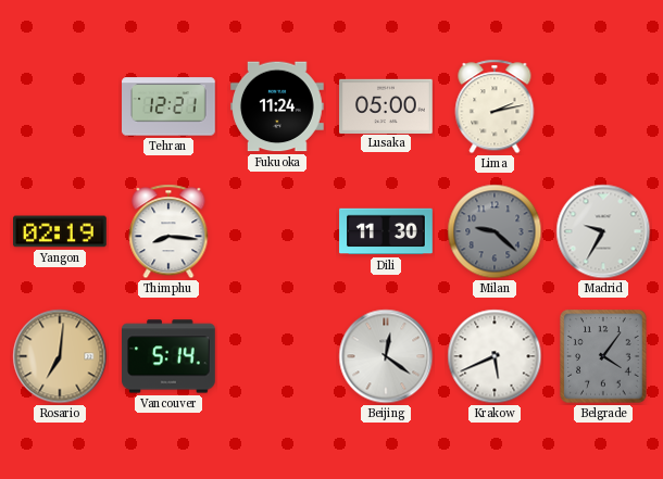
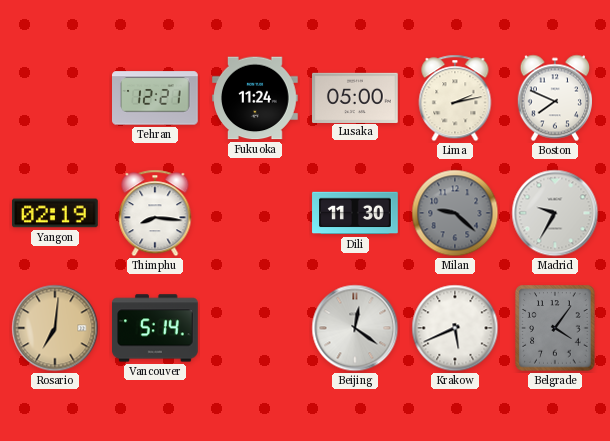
Boston: none -> 7:49
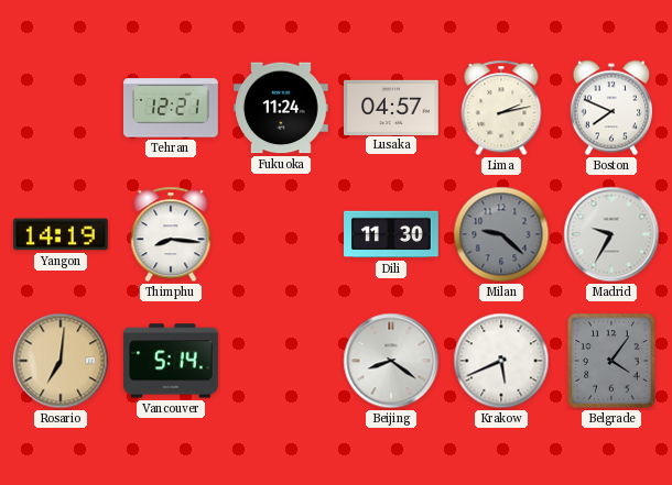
Lusaka: 05:00 -> 04:57
Yangon: 02:19 -> 14:19
Beijing: 12:21 -> 8:21
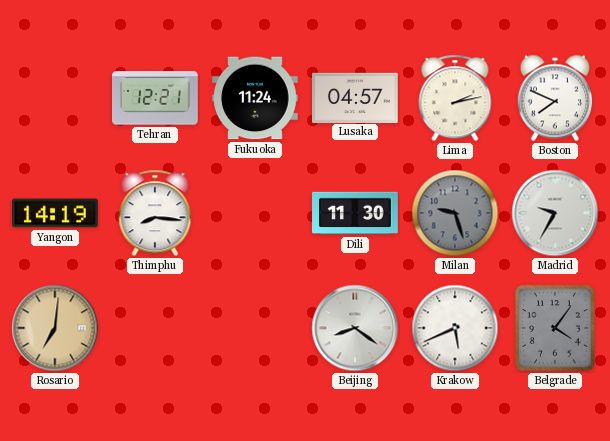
Milan: 9:22 -> 9:27
Vancouver: 5:14 -> none
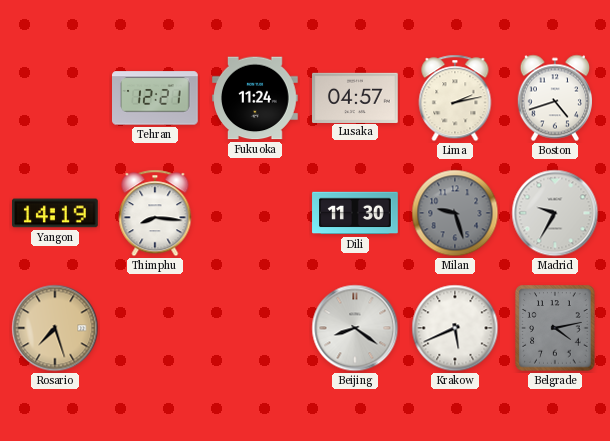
Boston: 7:49 -> 4:42
Rosario: 7:01 -> 7:27
Belgrade: 4:06 -> 4:13
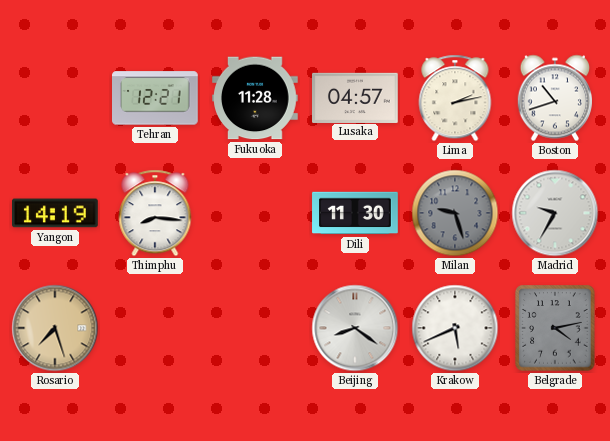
Fukuoka: 11:24 -> 11:28
Boston: 4:42 -> 10:42
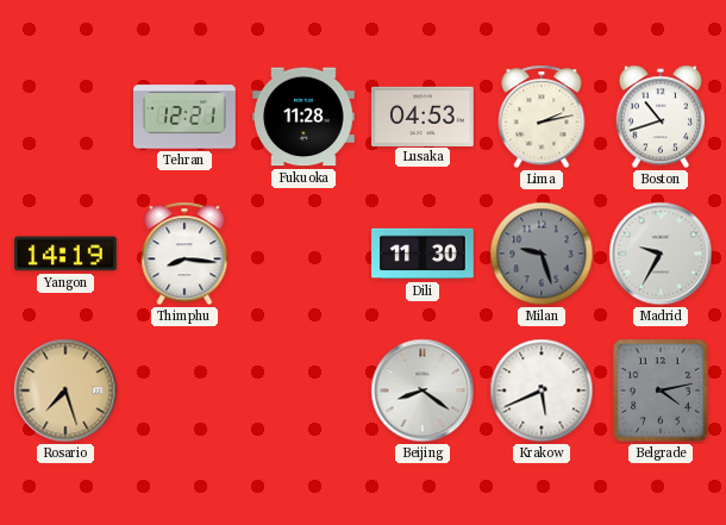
Lusaka: 04:57 -> 04:53
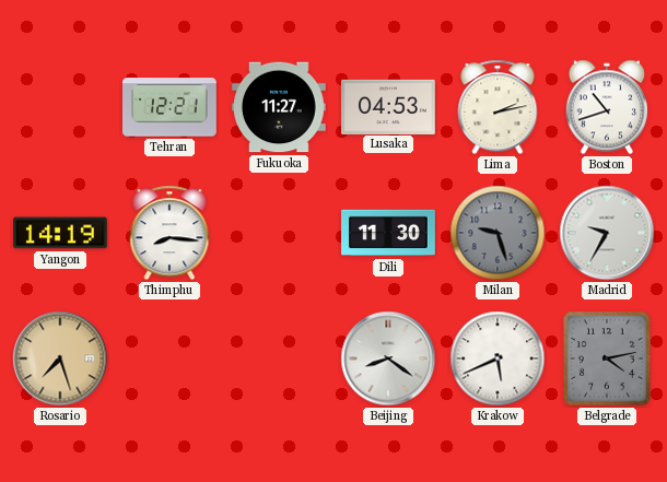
Fukuoka: 11:28 -> 11:27
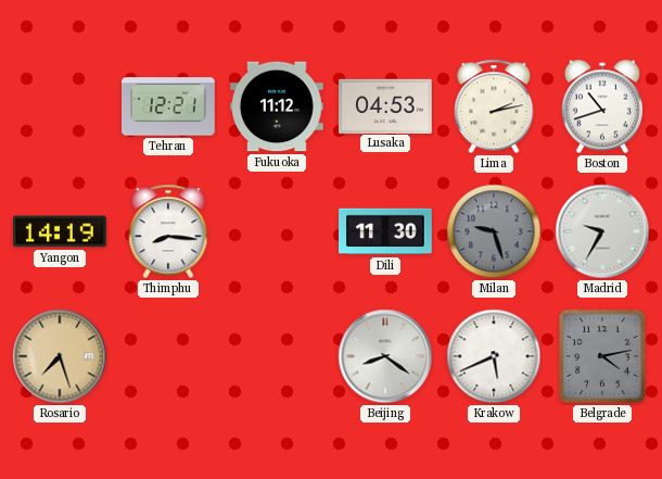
Fukuoka: 11:27 -> 11:12
